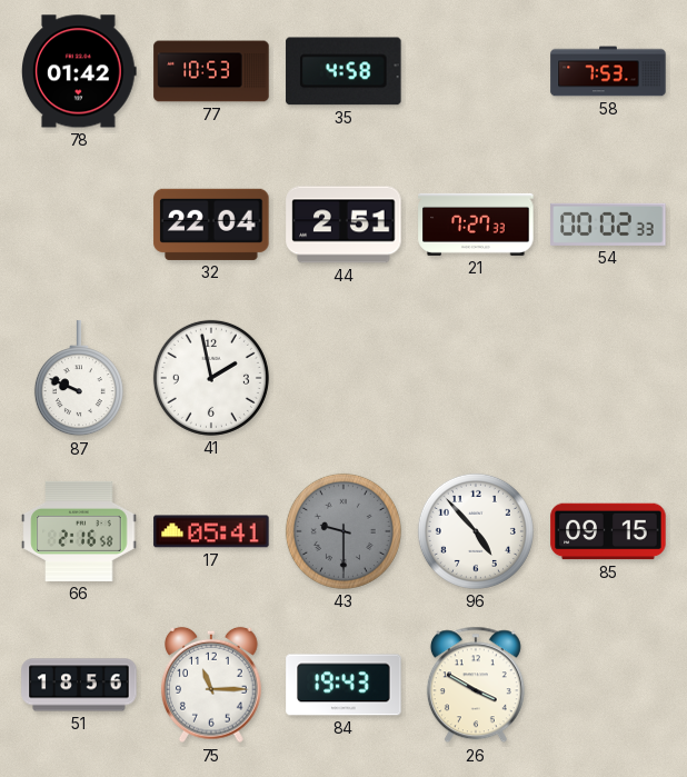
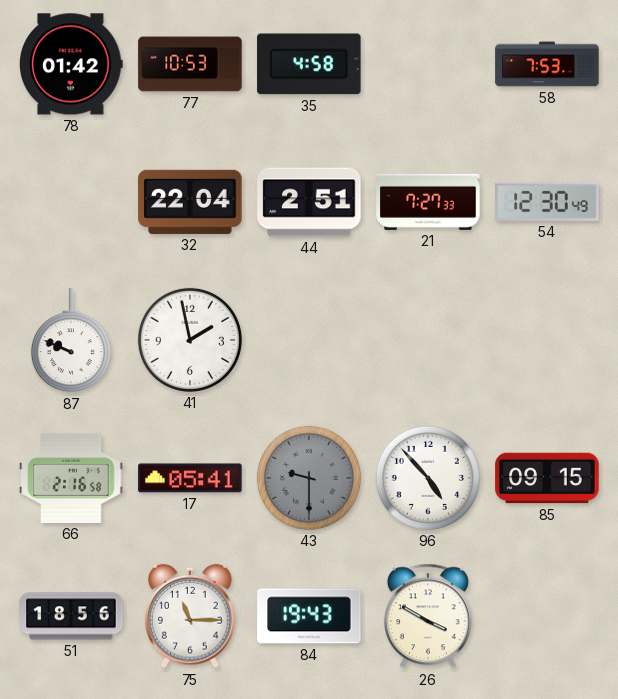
54: 00:02 -> 12:30
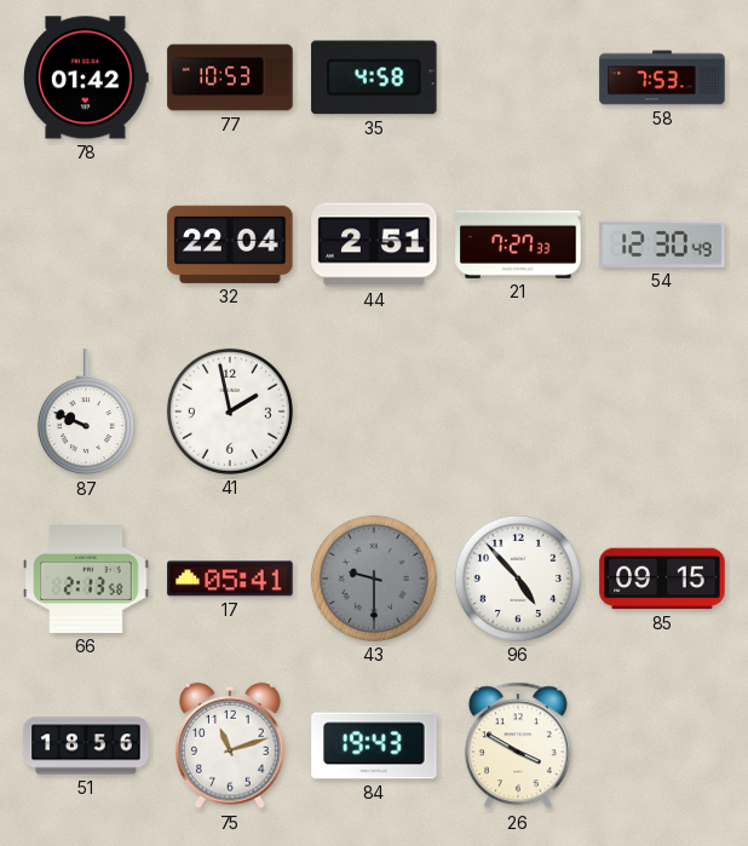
66: 2:16 -> 2:13
75: 11:15 -> 11:12
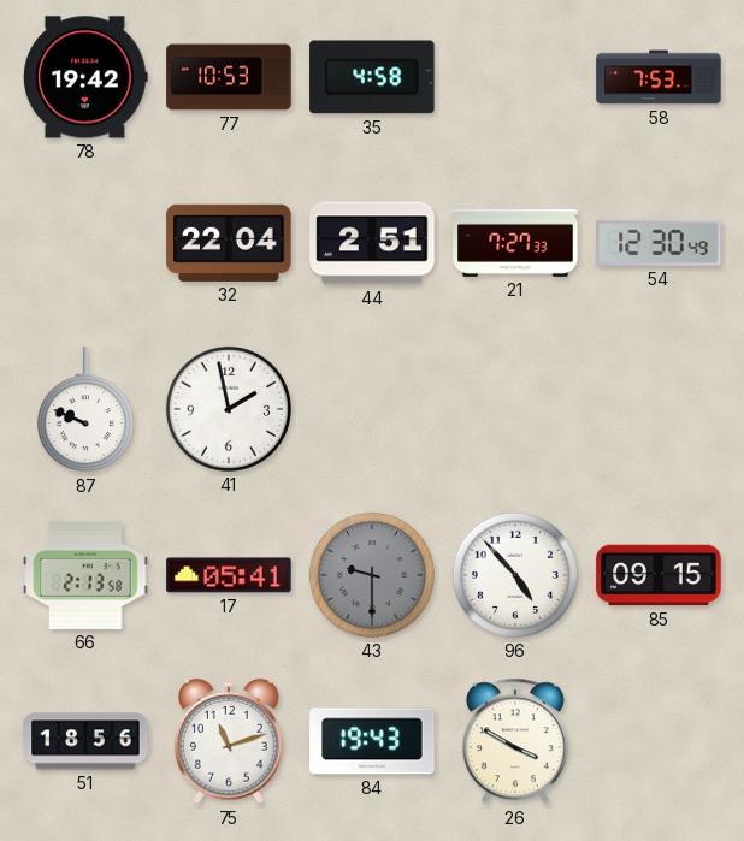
78: 01:42 -> 19:42
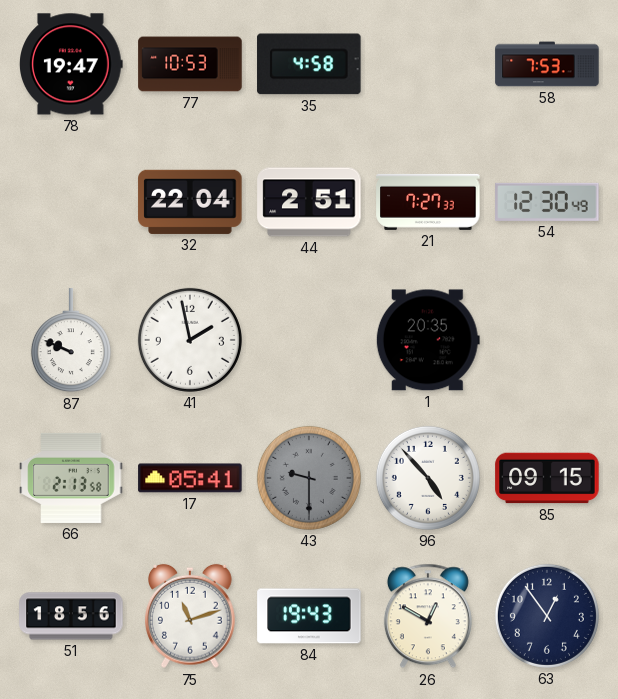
78: 19:42 -> 19:47
1: none -> 20:35
26: 3:50 -> 12:50
63: none -> 12:54
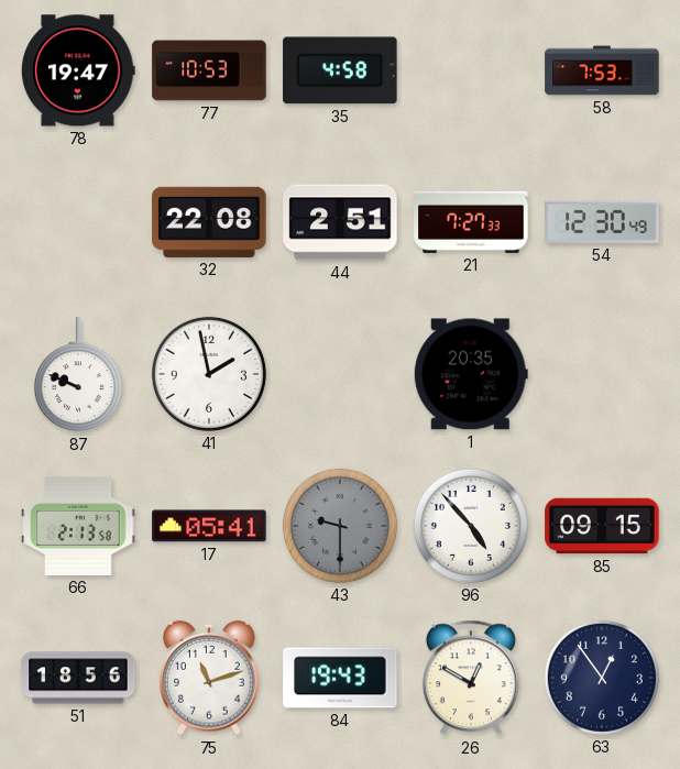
32: 22:04 -> 22:08
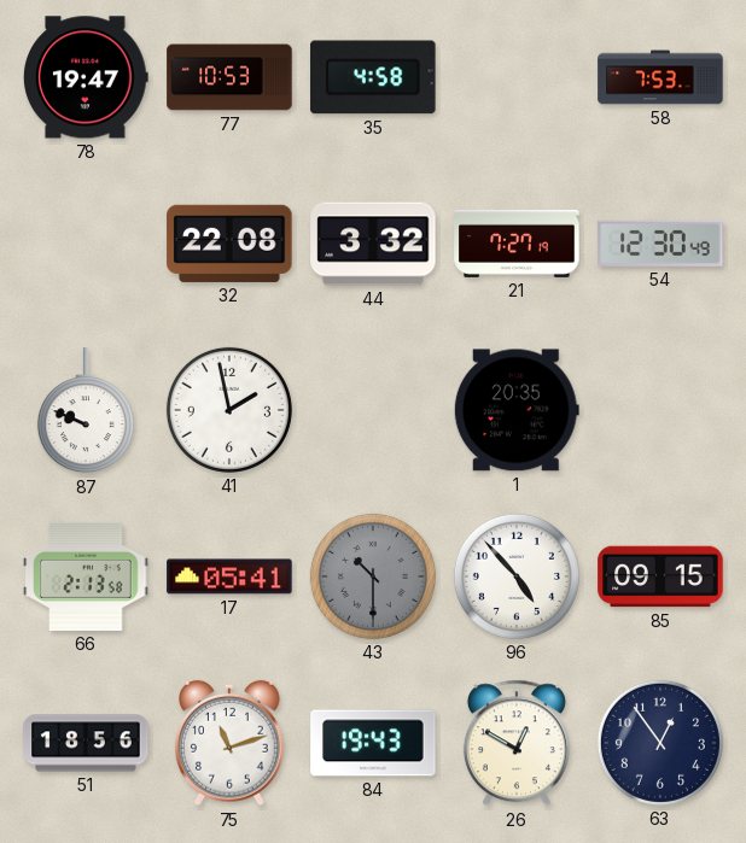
44: 2:51 -> 3:32
21: 7:27:33 -> 7:27:19
43: 9:30 -> 10:30
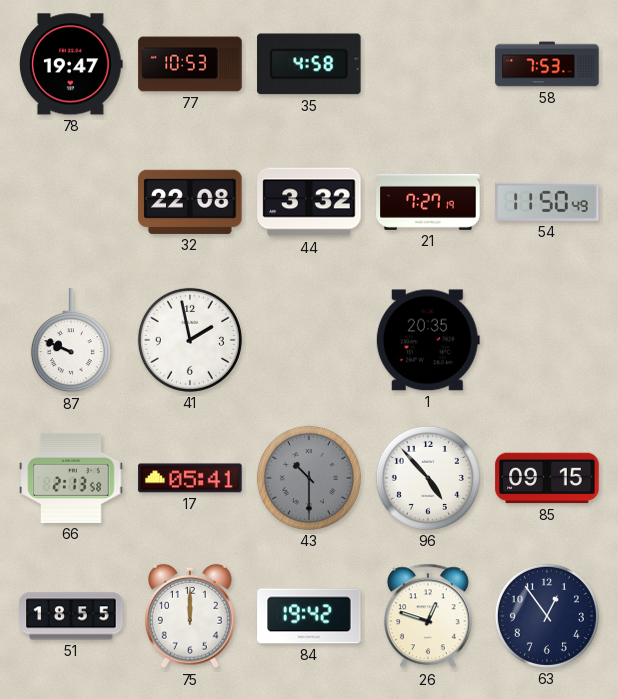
54: 12:30 -> 11:50
51: 18:56 -> 18:55
75: 11:12 -> 12:00
84: 19:43 -> 19:42
26: 12:50 -> 12:48
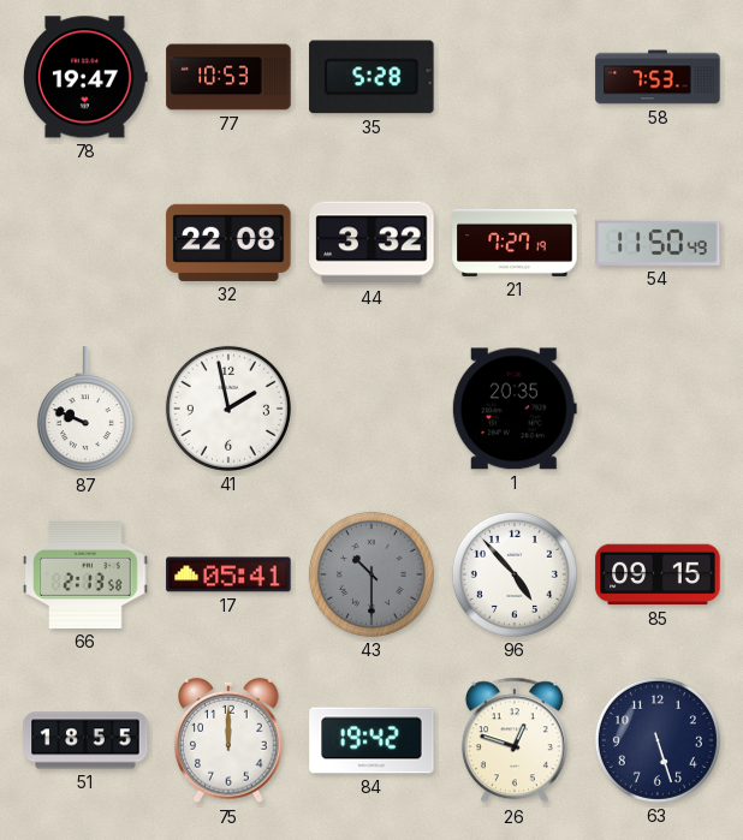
35: 4:58 -> 5:28
63: 12:54 -> 5:27
